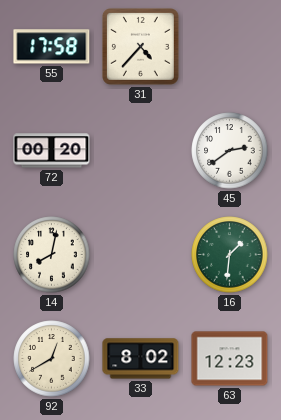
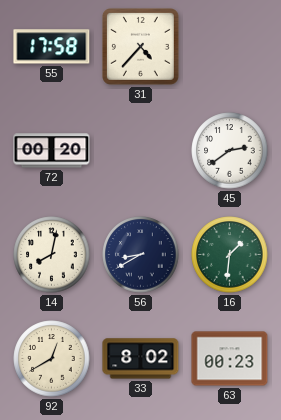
56: none -> 8:40
63: 12:23 -> 00:23
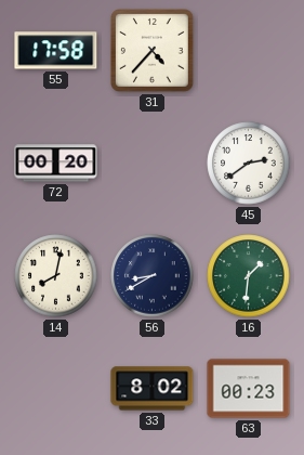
92: 12:40 -> none
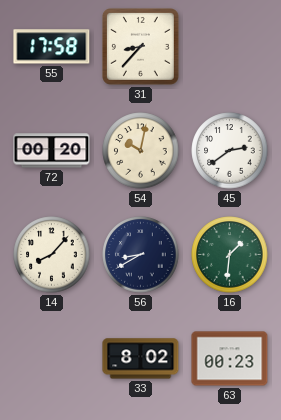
31: 4:37 -> 8:37
54: none -> 10:02
14: 8:02 -> 8:07
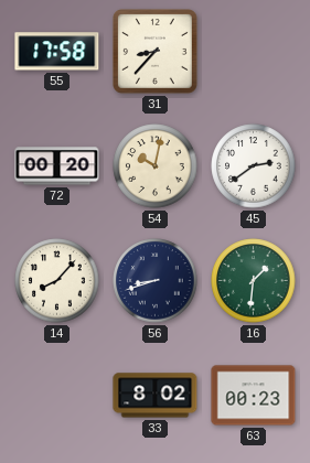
56: 8:40 -> 8:42
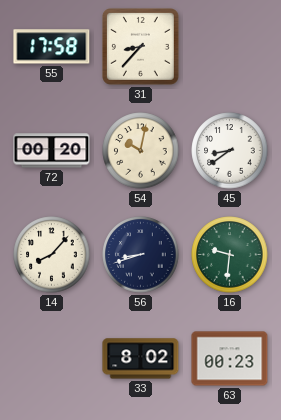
45: 2:39 -> 8:39
16: 1:31 -> 9:31
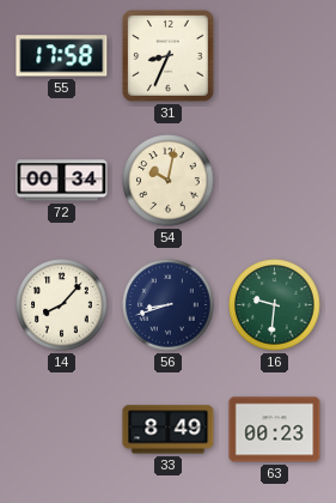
31: 8:37 -> 8:34
72: 00:20 -> 00:34
45: 8:39 -> none
33: 8:02 -> 8:49
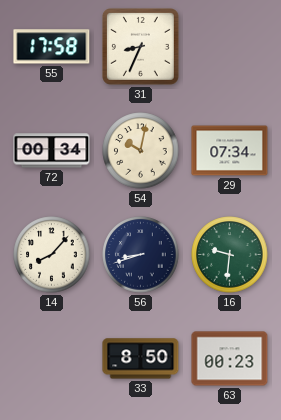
29: none -> 07:34
33: 8:49 -> 8:50
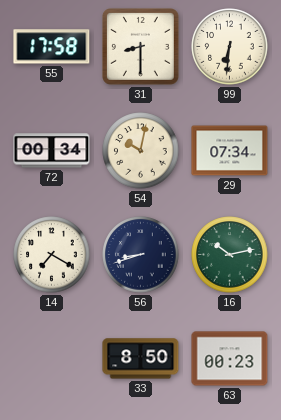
31: 8:34 -> 8:30
99: none -> 6:31
14: 8:07 -> 7:20
16: 9:31 -> 10:13
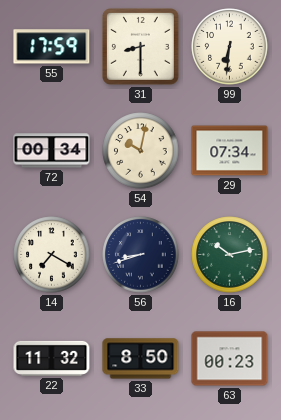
55: 17:58 -> 17:59
22: none -> 11:32
